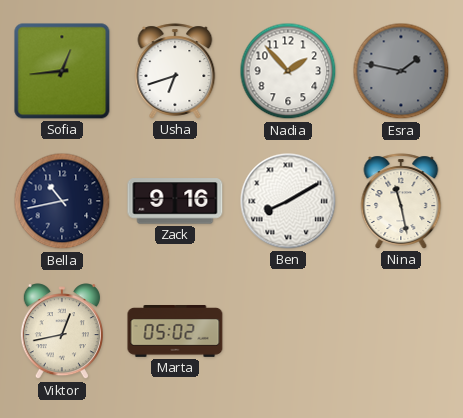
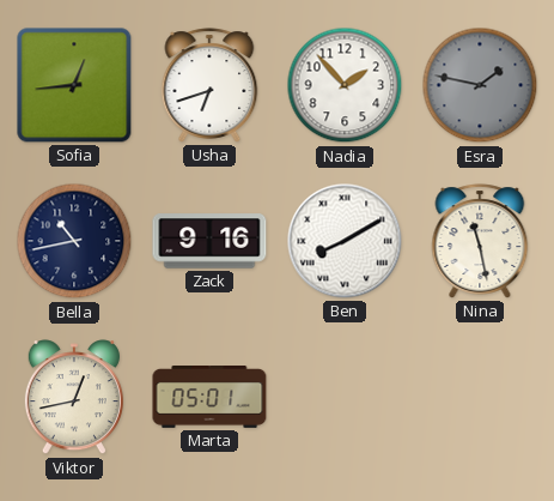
Marta: 05:02 -> 05:01
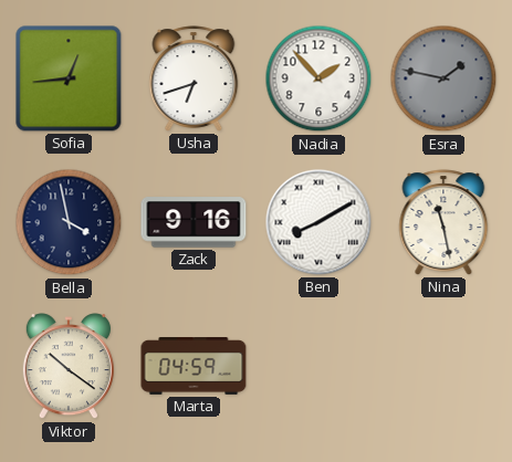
Bella: 10:43 -> 3:58
Viktor: 12:43 -> 10:21
Marta: 05:01 -> 04:59
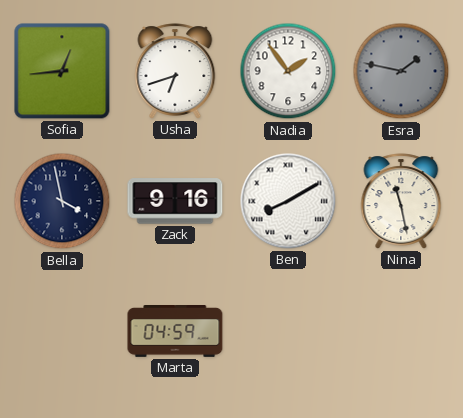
Nadia: 1:53 -> 1:54
Viktor: 10:21 -> none
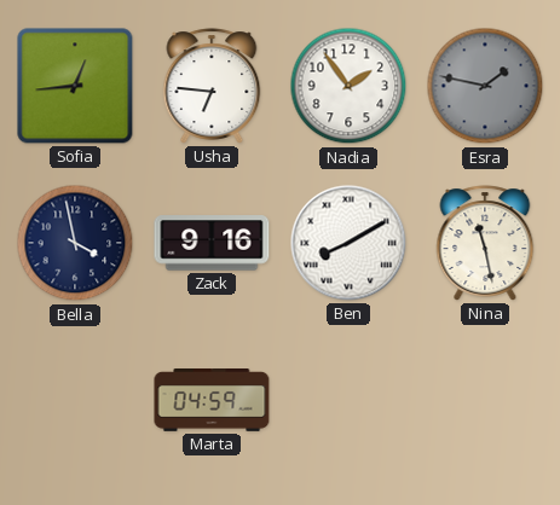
Usha: 6:42 -> 6:46
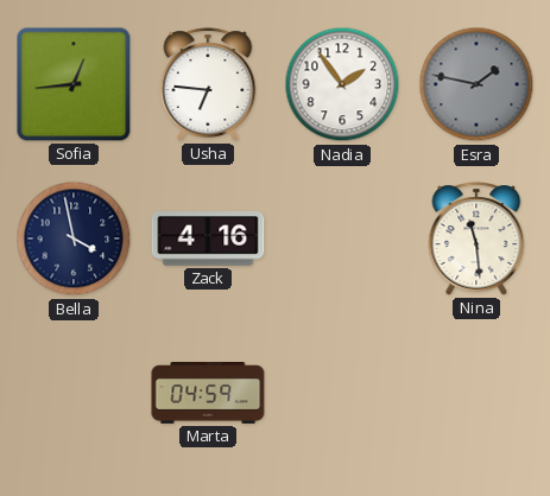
Zack: 9:16 -> 4:16
Ben: 8:10 -> none
Nina: 11:28 -> 11:29
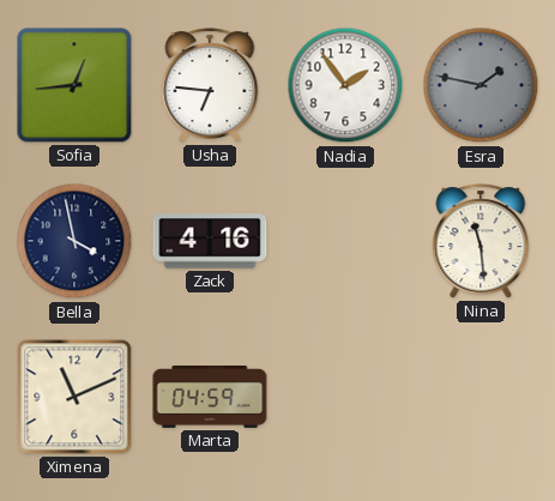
Ximena: none -> 11:11
